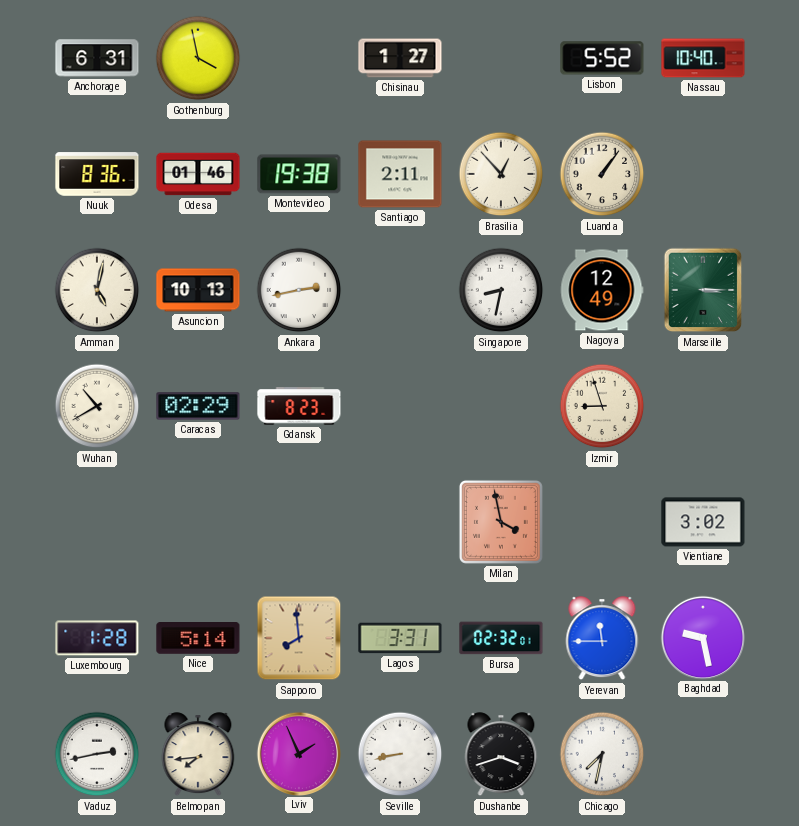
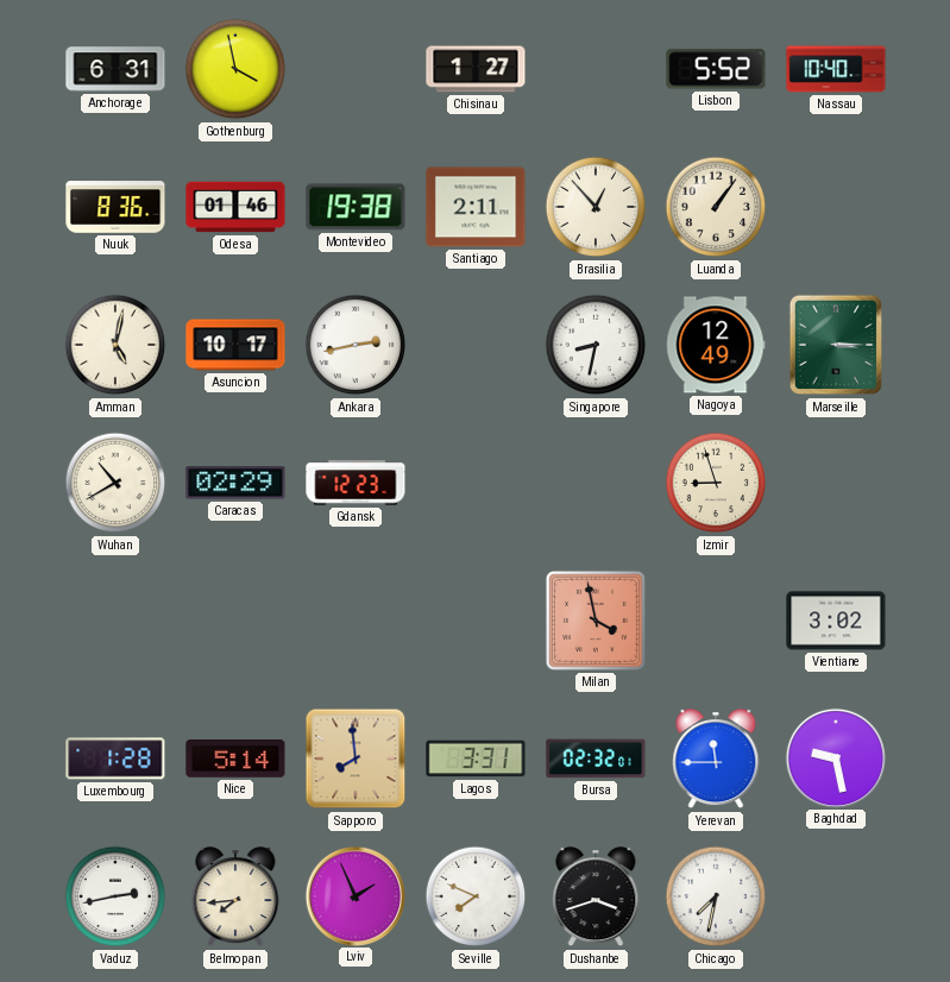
Asuncion: 10:13 -> 10:17
Gdansk: 8:23 -> 12:23
Seville: 8:43 -> 7:49
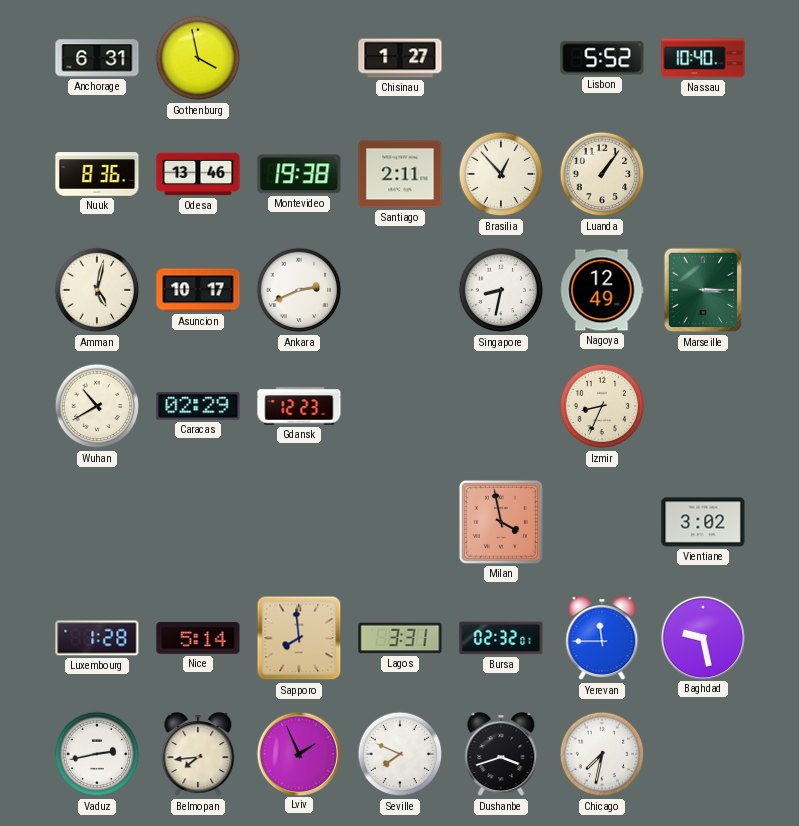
Odesa: 01:46 -> 13:46
Ankara: 2:43 -> 2:41
Izmir: 8:57 -> 8:34
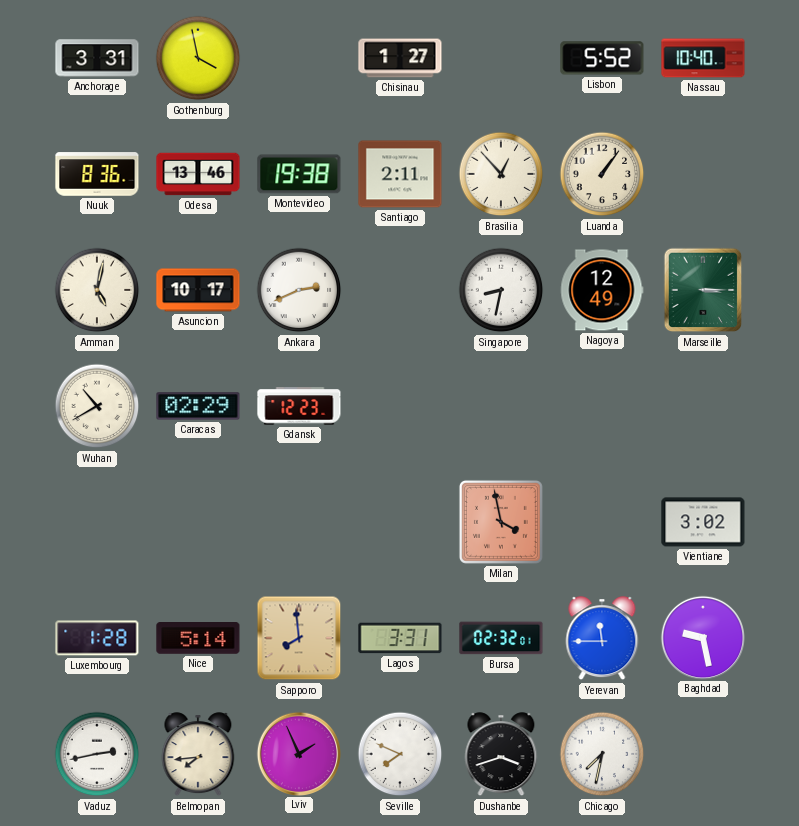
Anchorage: 6:31 -> 3:31
Izmir: 8:34 -> none
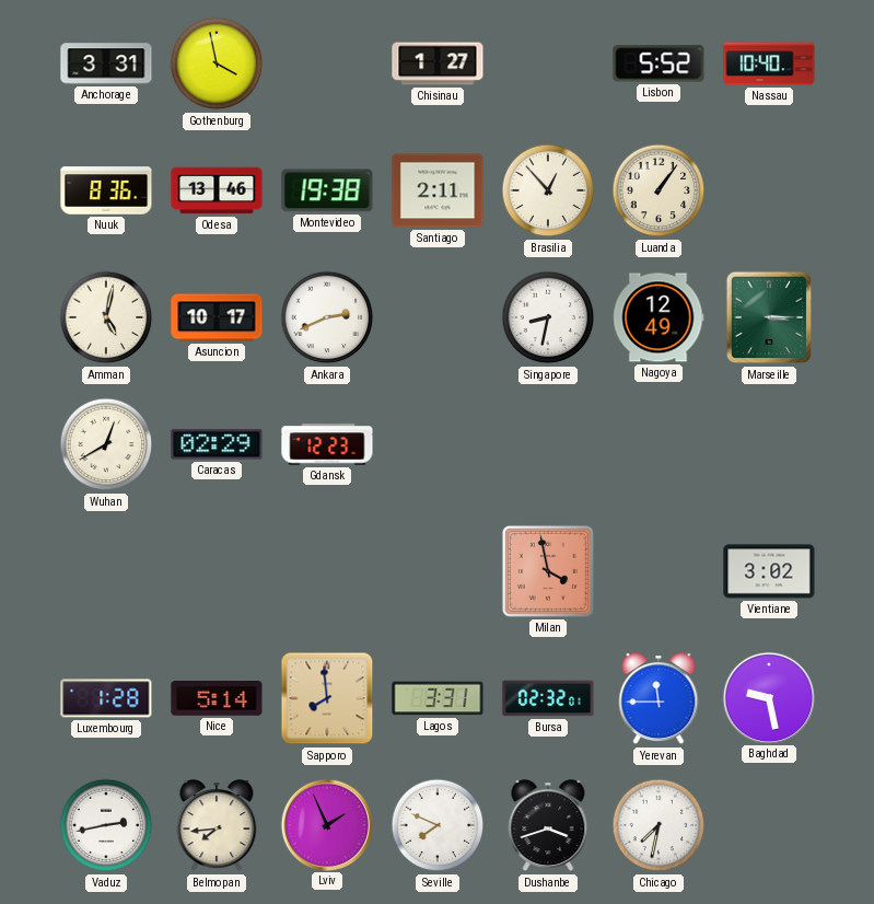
Wuhan: 10:40 -> 12:40
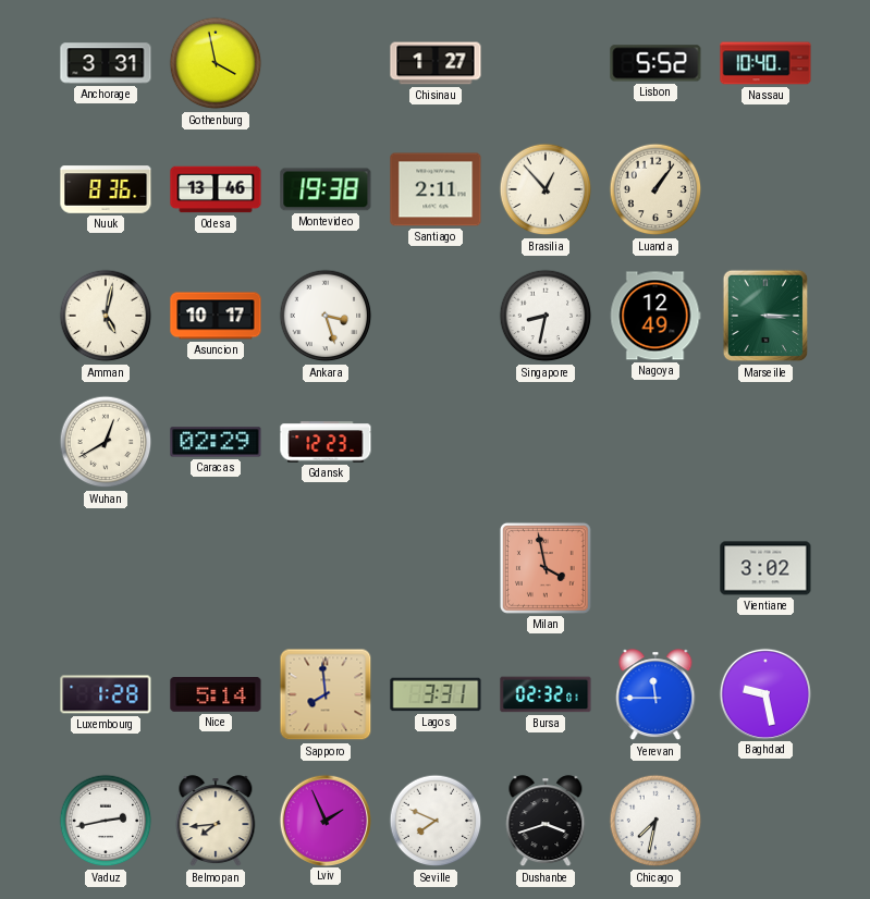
Ankara: 2:41 -> 3:27
